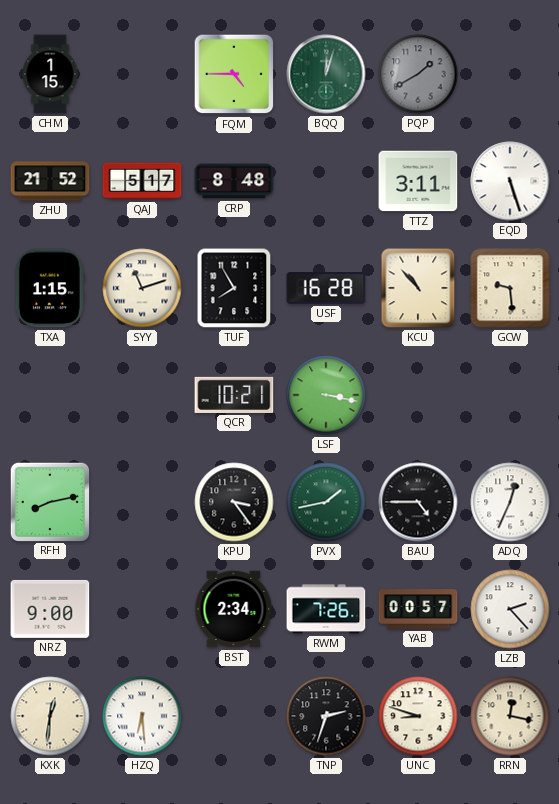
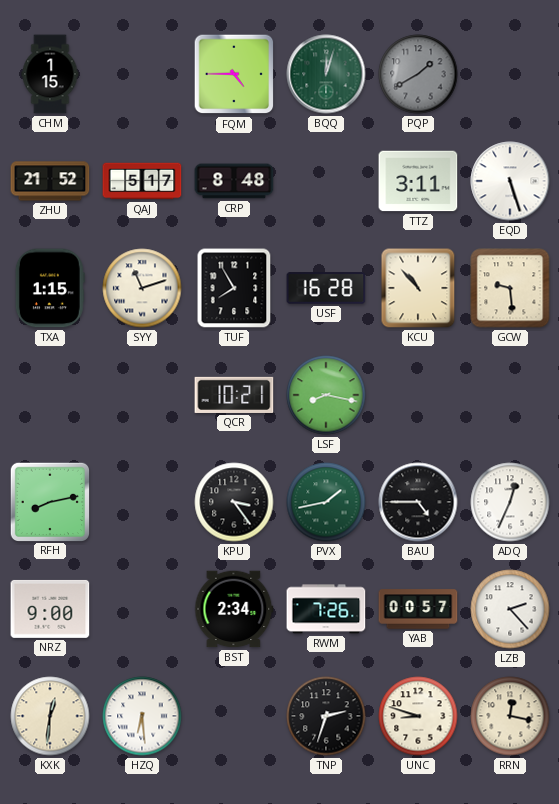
LSF: 3:17 -> 8:17
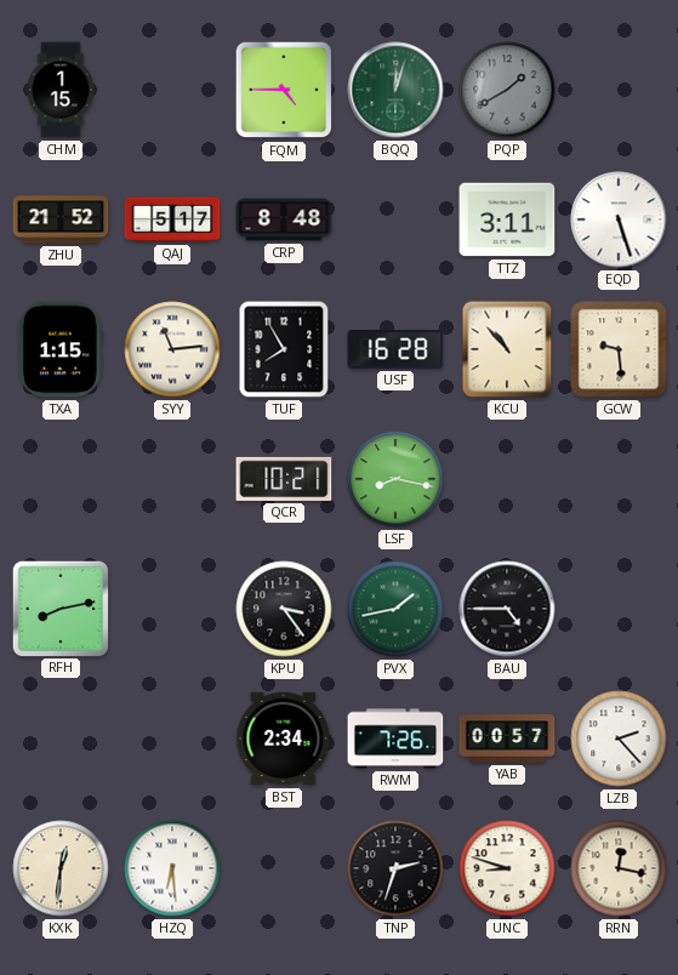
SYY: 11:12 -> 11:14
ADQ: 12:34 -> none
NRZ: 9:00 -> none
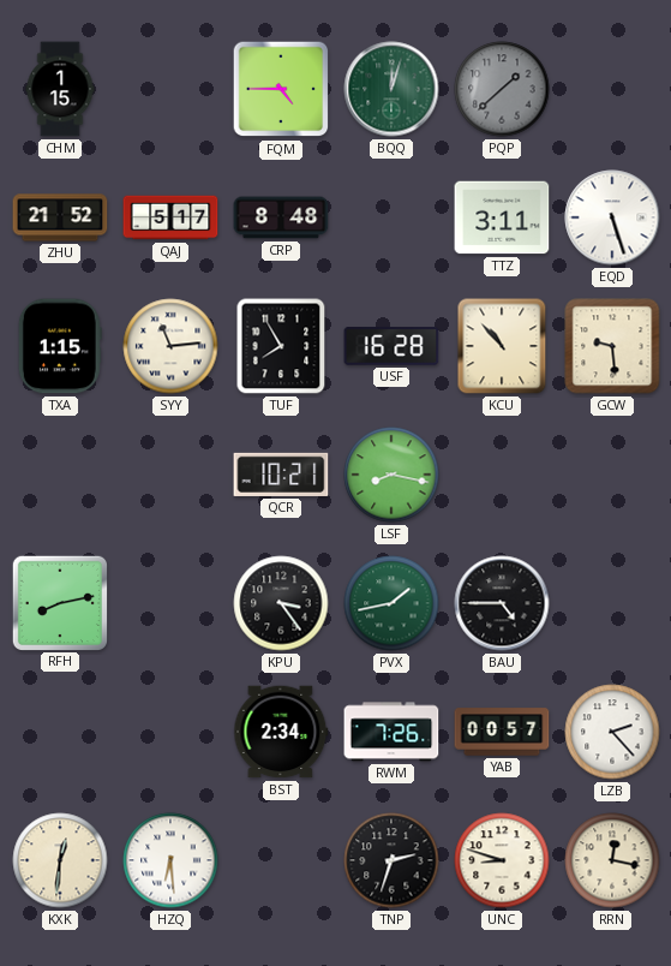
PQP: 1:40 -> 1:38
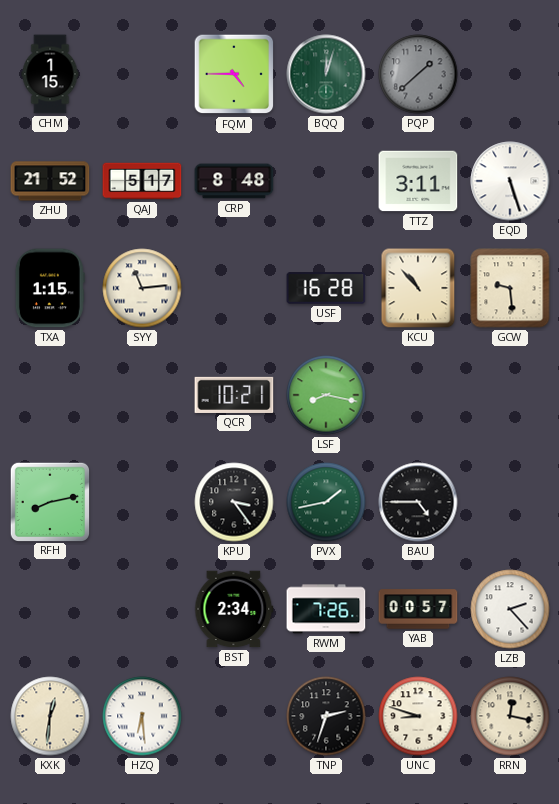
TUF: 7:55 -> none
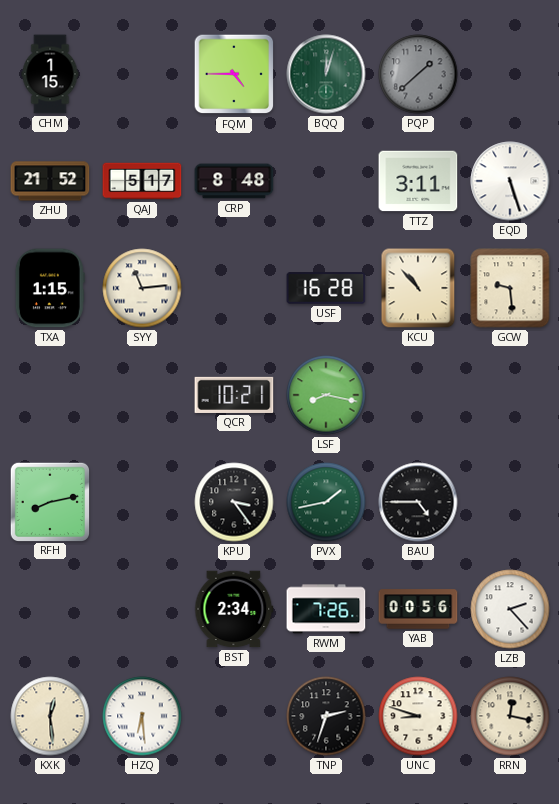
YAB: 00:57 -> 00:56
KXK: 12:31 -> 12:29
